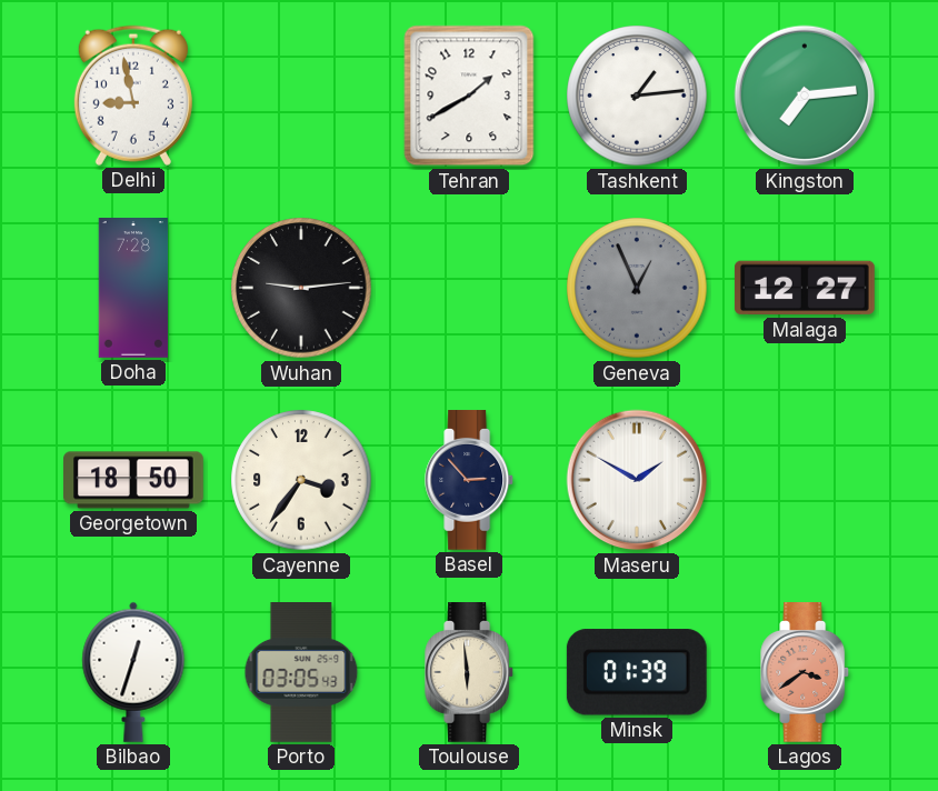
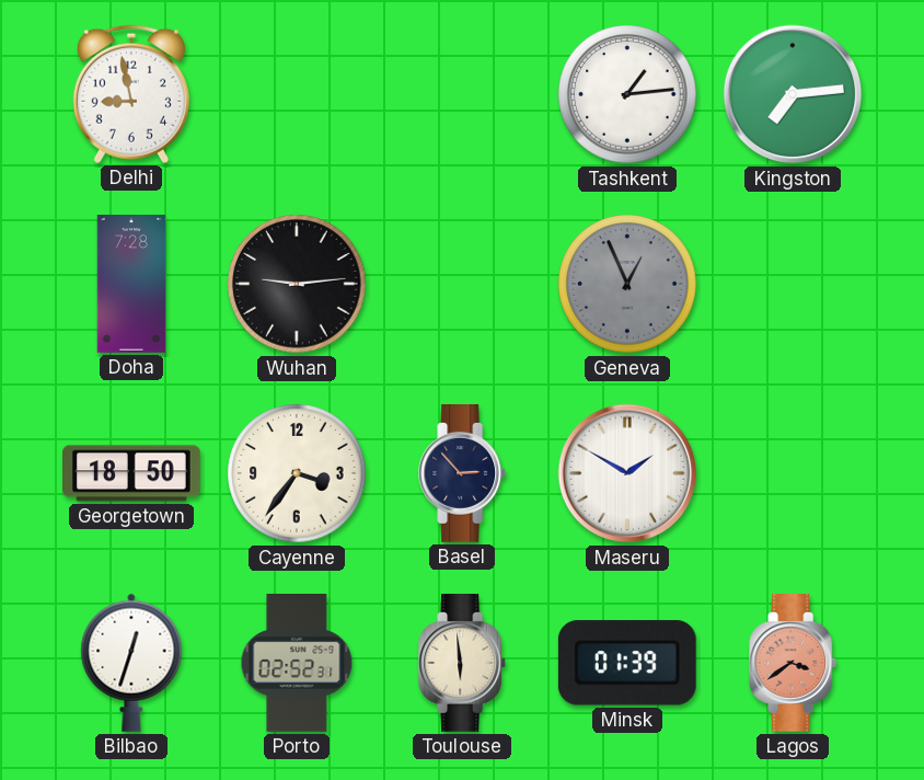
Tehran: 1:40 -> none
Malaga: 12:27 -> none
Porto: 03:05 -> 02:52
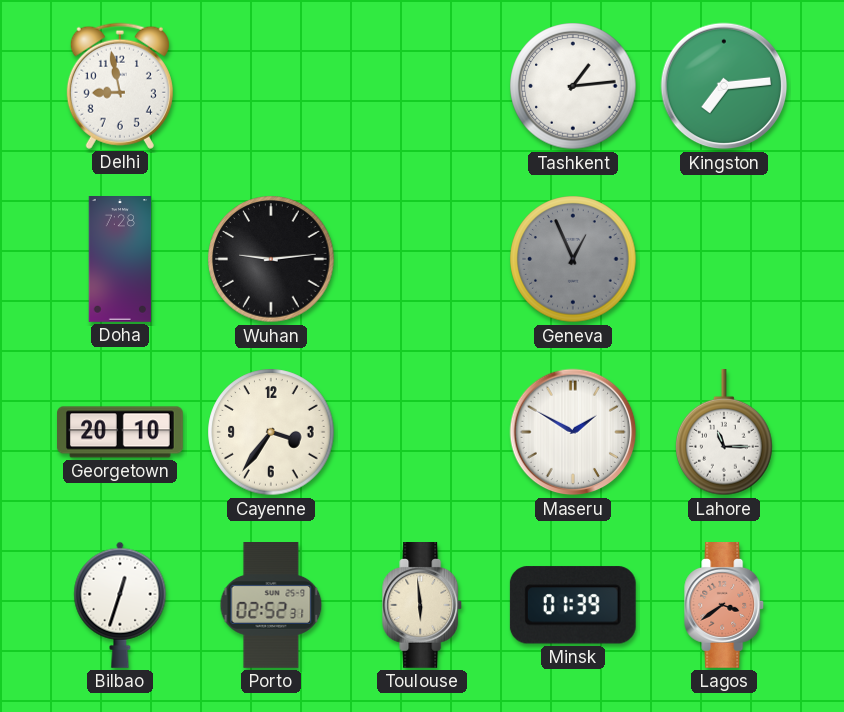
Georgetown: 18:50 -> 20:10
Basel: 2:53 -> none
Lahore: none -> 11:15
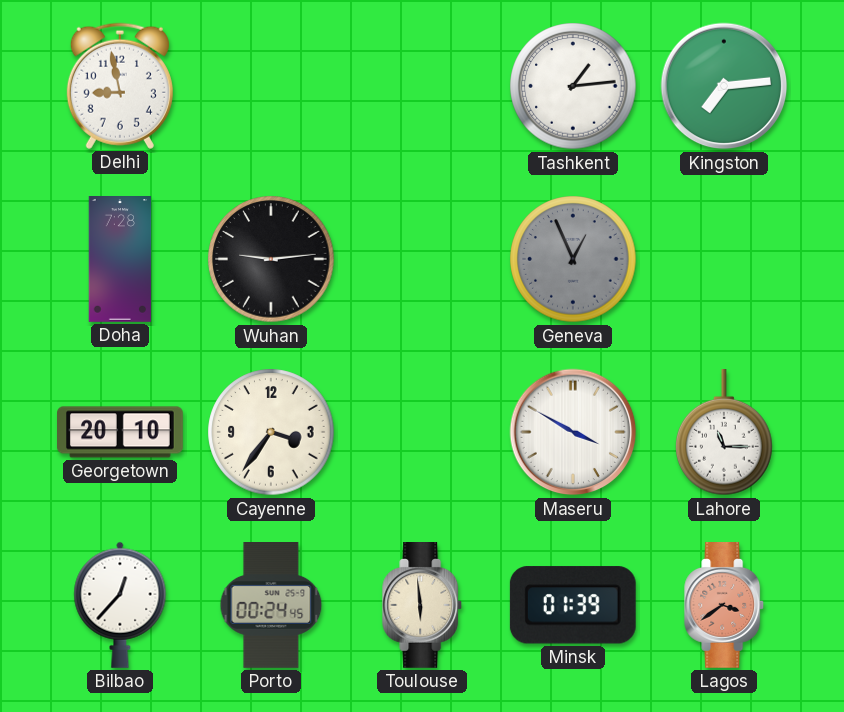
Maseru: 1:50 -> 3:50
Bilbao: 12:33 -> 12:37
Porto: 02:52 -> 00:24
